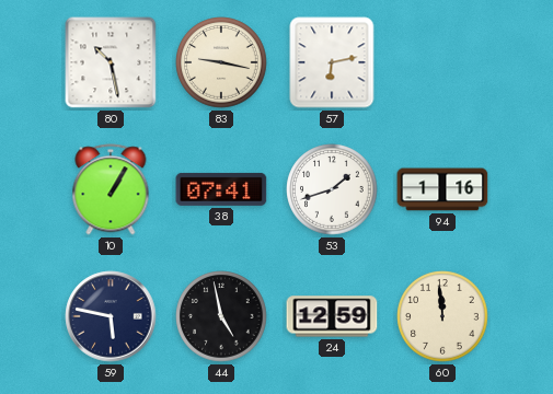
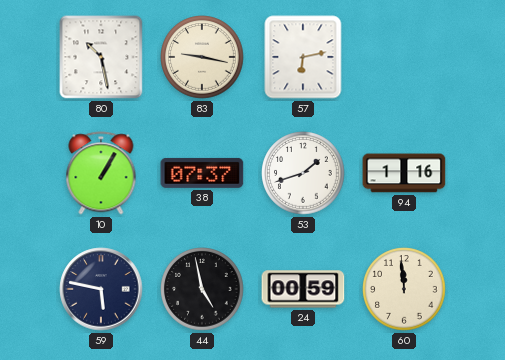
38: 07:41 -> 07:37
24: 12:59 -> 00:59
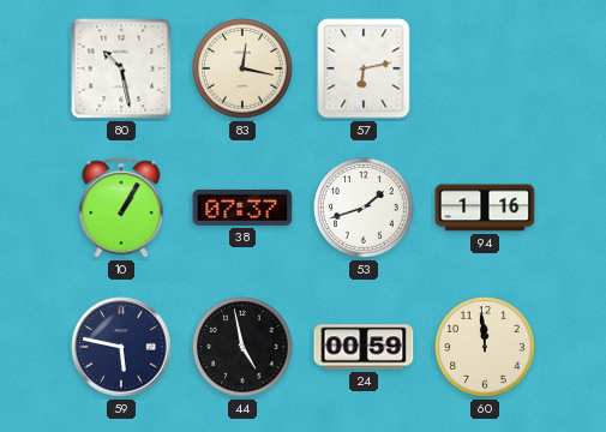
83: 9:17 -> 12:17
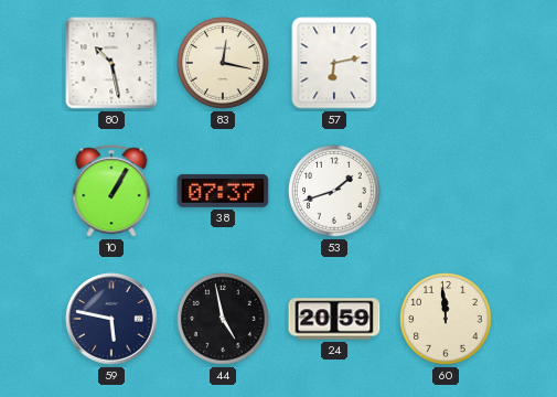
94: 1:16 -> none
24: 00:59 -> 20:59
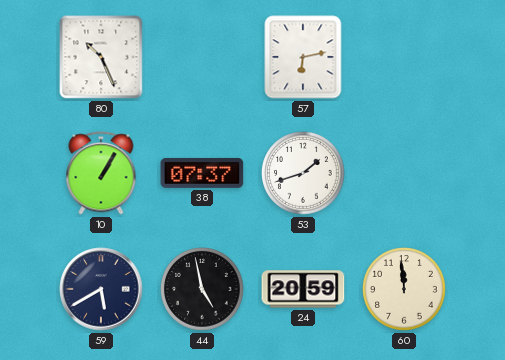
80: 10:28 -> 10:26
83: 12:17 -> none
59: 5:47 -> 5:40
